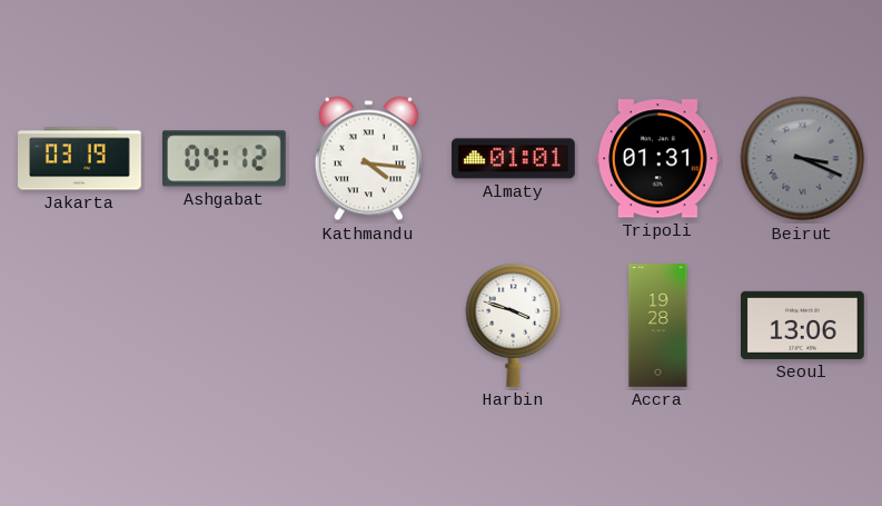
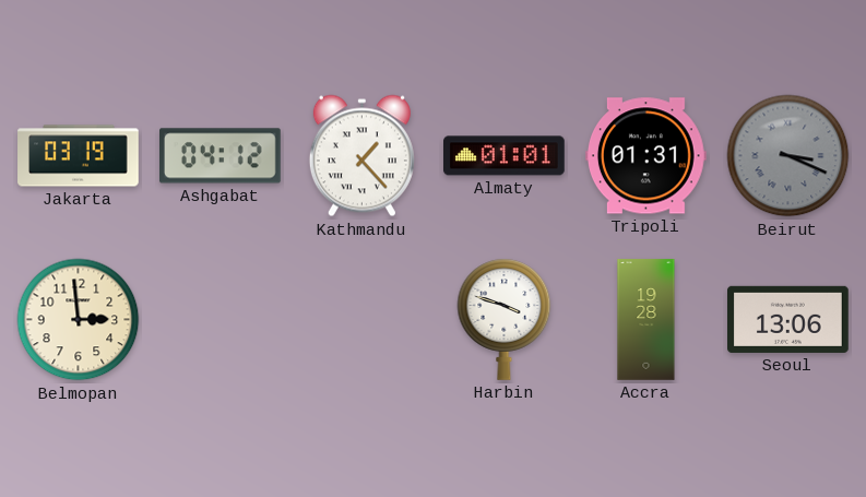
Kathmandu: 4:16 -> 1:23
Belmopan: none -> 2:59
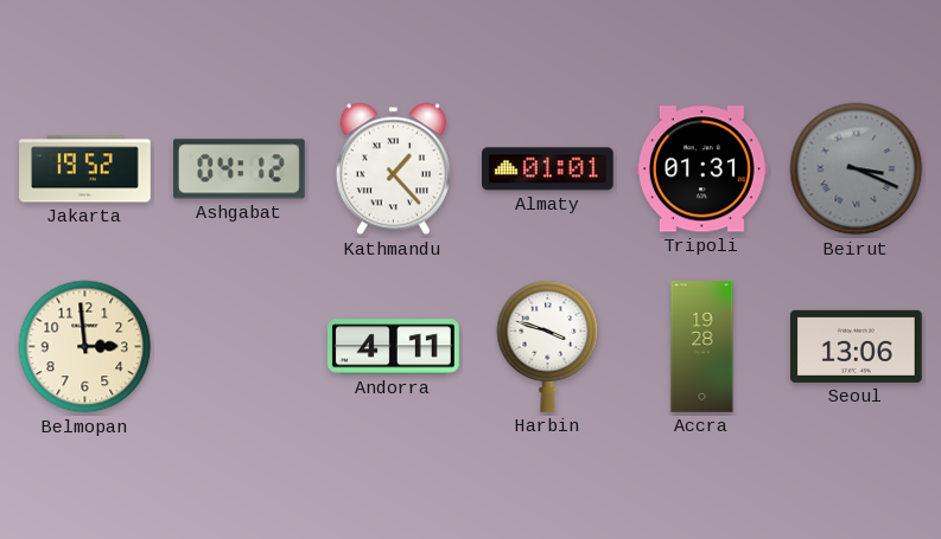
Jakarta: 03:19 -> 19:52
Andorra: none -> 4:11
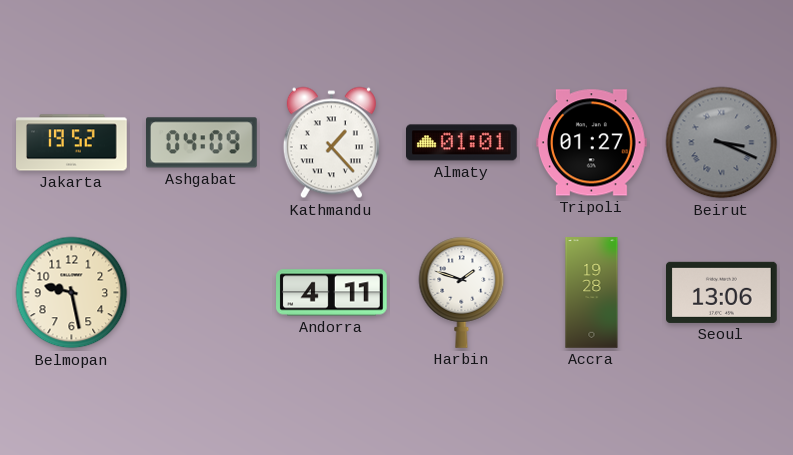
Ashgabat: 04:12 -> 04:09
Tripoli: 01:31 -> 01:27
Belmopan: 2:59 -> 9:28
Harbin: 3:48 -> 1:48
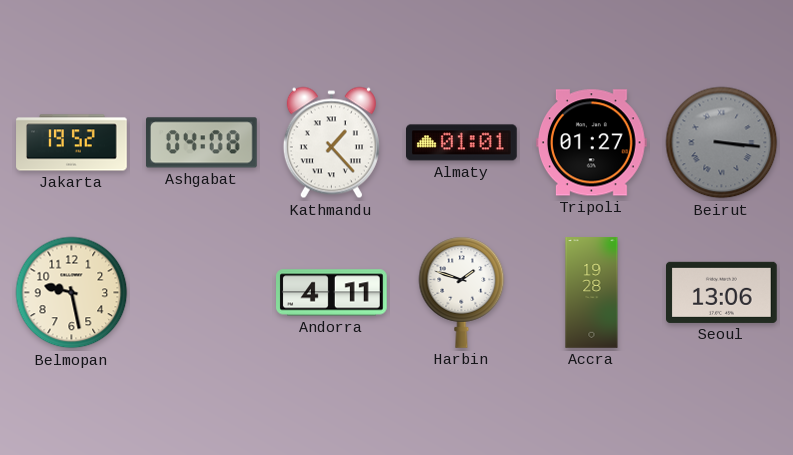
Ashgabat: 04:09 -> 04:08
Beirut: 3:19 -> 3:16
